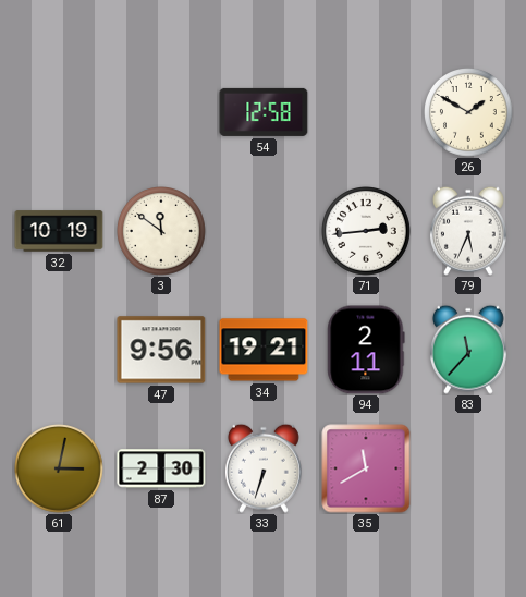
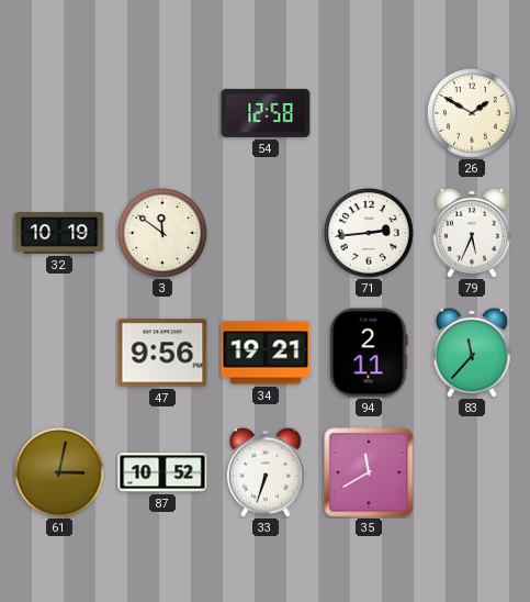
87: 2:30 -> 10:52
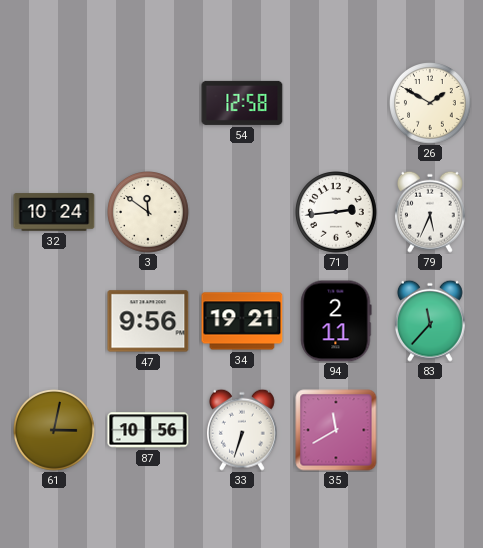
32: 10:19 -> 10:24
87: 10:52 -> 10:56
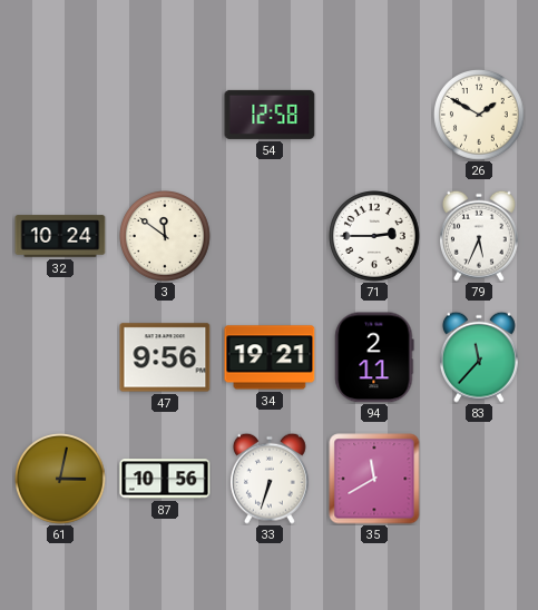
71: 2:44 -> 2:45
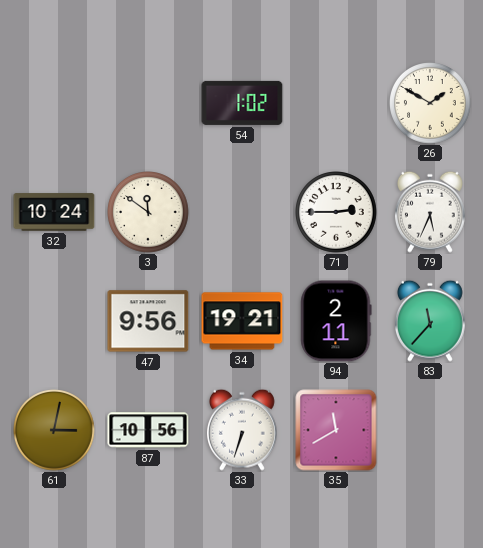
54: 12:58 -> 1:02
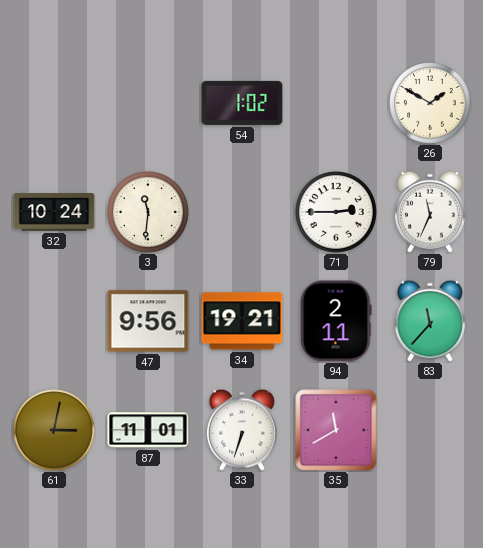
3: 11:51 -> 11:31
79: 5:34 -> 11:34
87: 10:56 -> 11:01
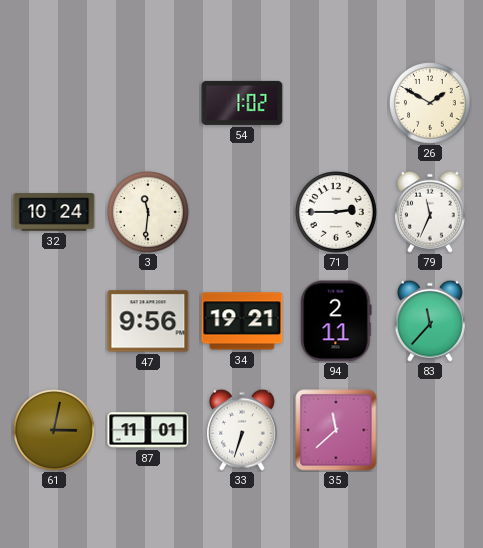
35: 11:40 -> 11:38
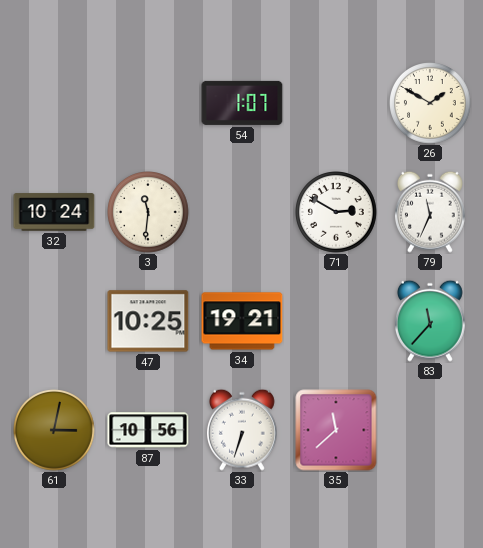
54: 1:02 -> 1:07
71: 2:45 -> 2:50
47: 9:56 -> 10:25
94: 2:11 -> none
87: 11:01 -> 10:56
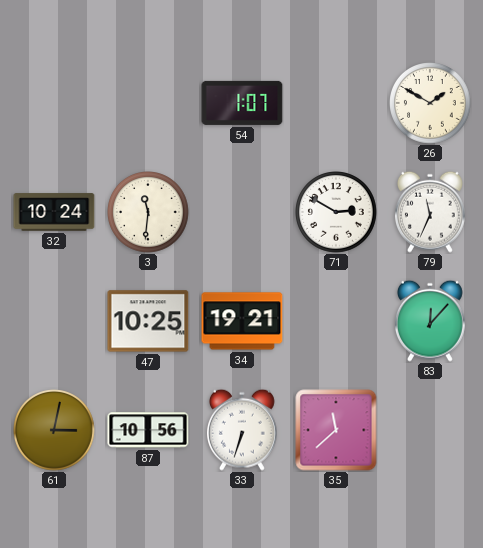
83: 11:37 -> 12:07
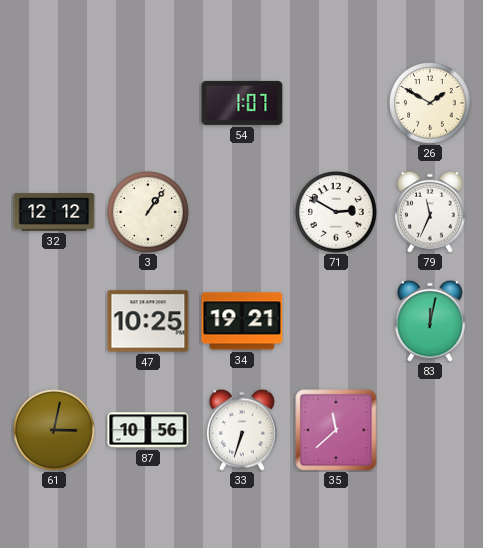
32: 10:24 -> 12:12
3: 11:31 -> 1:06
83: 12:07 -> 12:02
